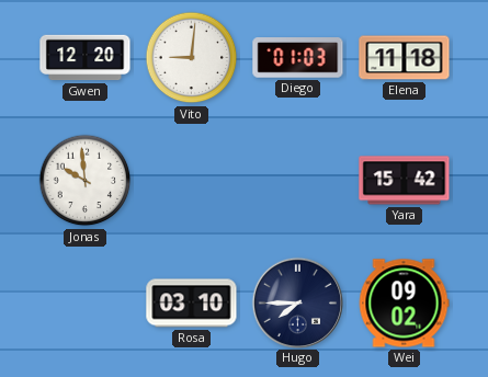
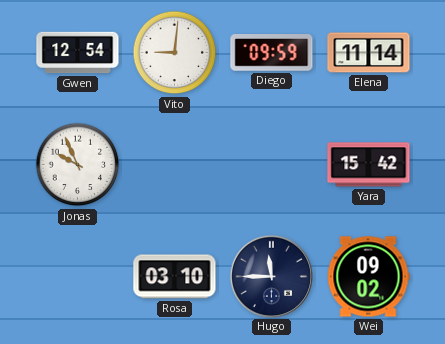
Gwen: 12:20 -> 12:54
Diego: 01:03 -> 09:59
Elena: 11:18 -> 11:14
Jonas: 9:59 -> 9:56
Hugo: 7:45 -> 11:45
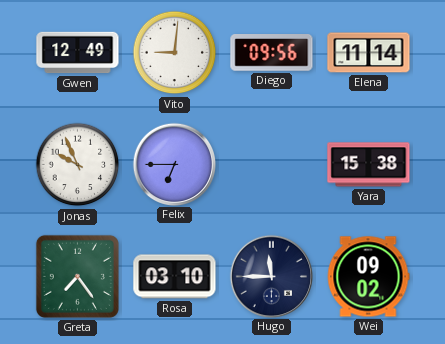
Gwen: 12:54 -> 12:49
Diego: 09:59 -> 09:56
Felix: none -> 6:45
Yara: 15:42 -> 15:38
Greta: none -> 7:24
